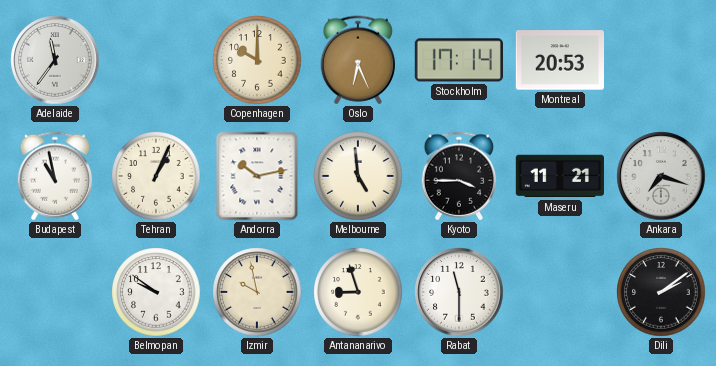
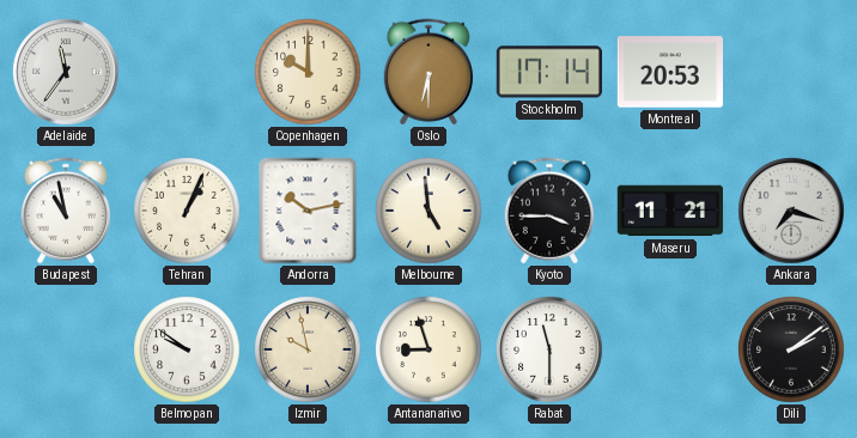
Oslo: 6:26 -> 6:30
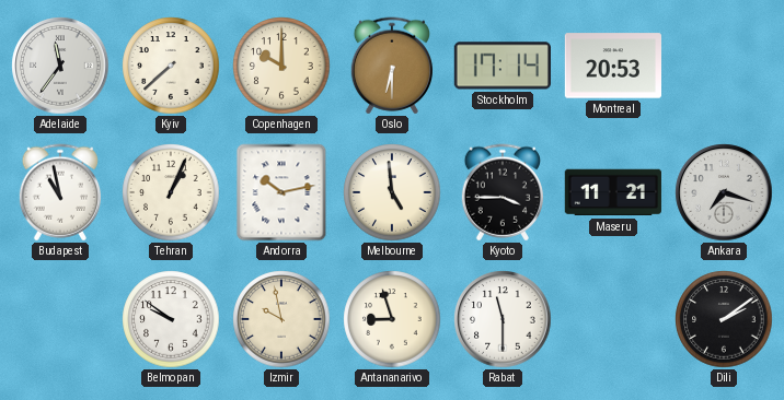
Kyiv: none -> 7:38
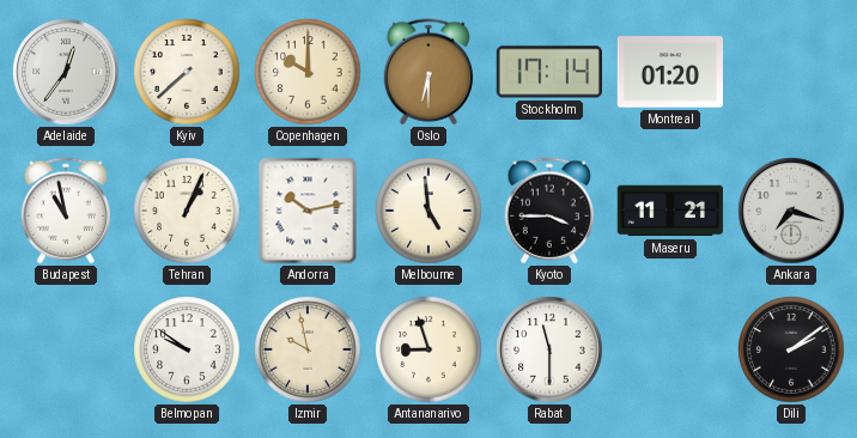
Adelaide: 11:36 -> 12:36
Montreal: 20:53 -> 01:20
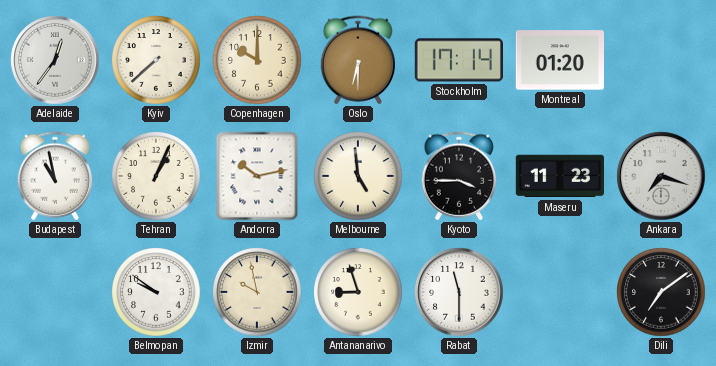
Maseru: 11:21 -> 11:23
Dili: 2:09 -> 7:09
